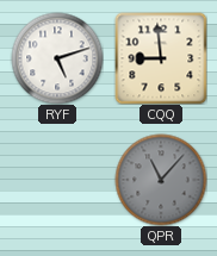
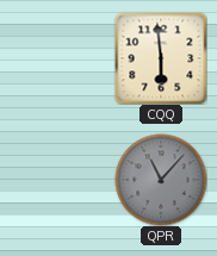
RYF: 5:12 -> none
CQQ: 8:59 -> 5:59
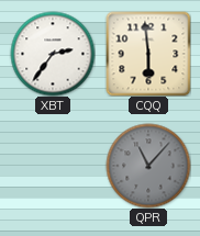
XBT: none -> 2:36
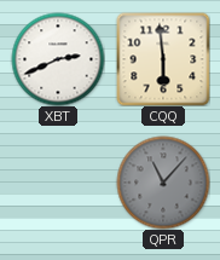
XBT: 2:36 -> 2:41
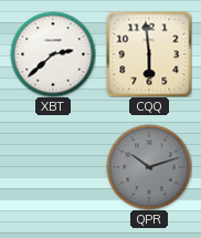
XBT: 2:41 -> 2:38
QPR: 11:07 -> 10:12
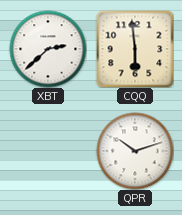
QPR dial: grey -> white
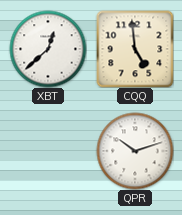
XBT: 2:38 -> 12:38
CQQ: 5:59 -> 4:59
